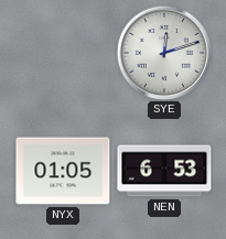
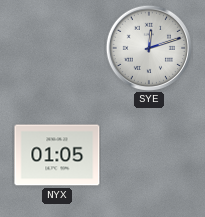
NEN: 6:53 -> none
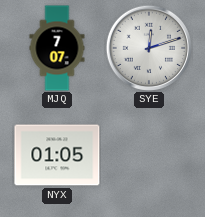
MJQ: none -> 7:07
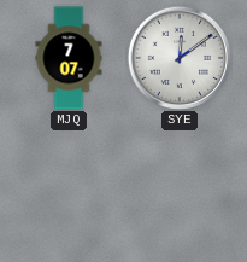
SYE: 12:12 -> 12:09
NYX: 01:05 -> none
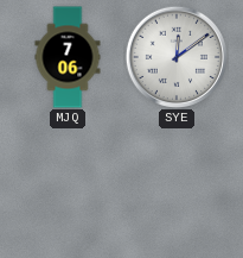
MJQ: 7:07 -> 7:06
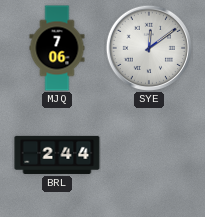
BRL: none -> 2:44
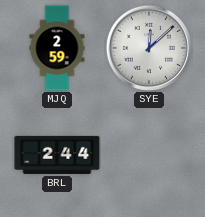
MJQ: 7:06 -> 2:59
SYE: 12:09 -> 12:08
